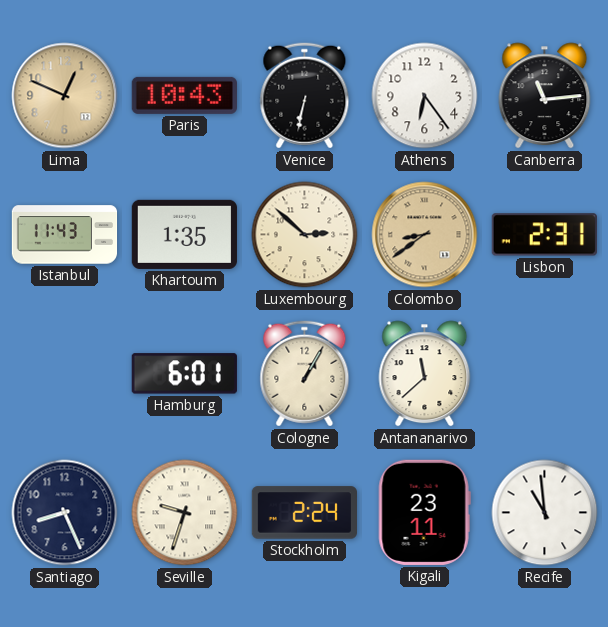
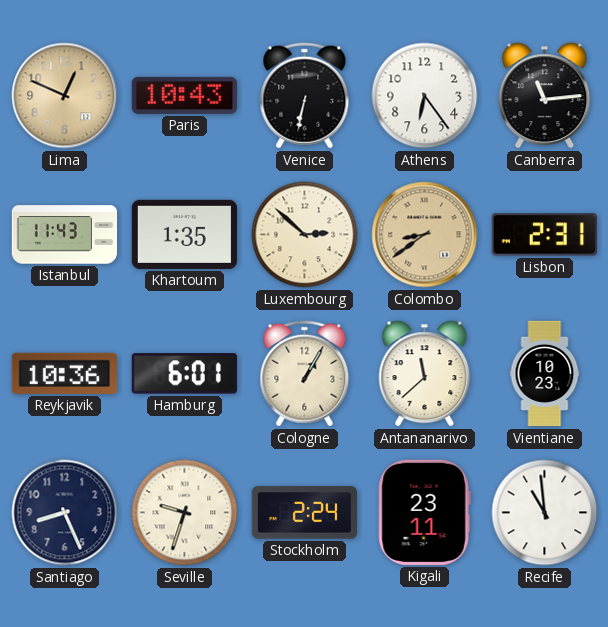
Reykjavik: none -> 10:36
Vientiane: none -> 10:23
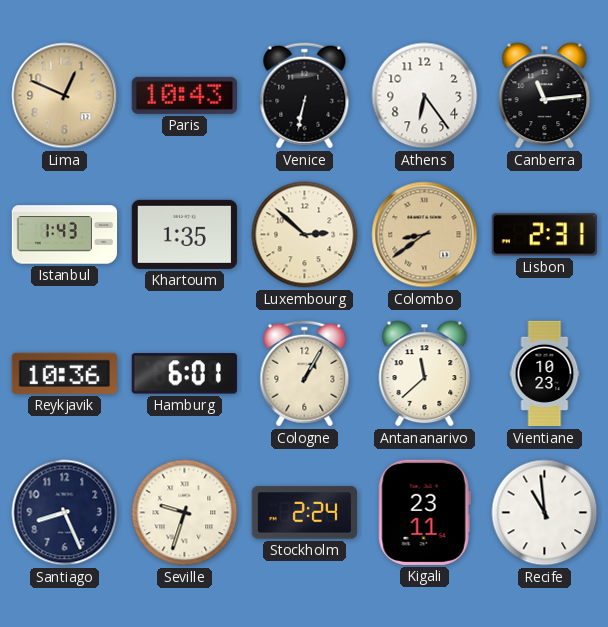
Istanbul: 11:43 -> 1:43
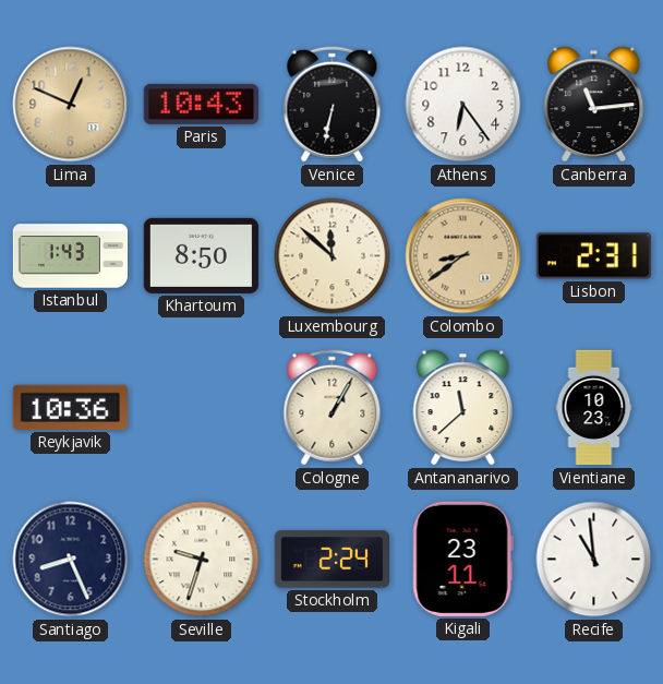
Khartoum: 1:35 -> 8:50
Luxembourg: 2:52 -> 11:52
Hamburg: 6:01 -> none
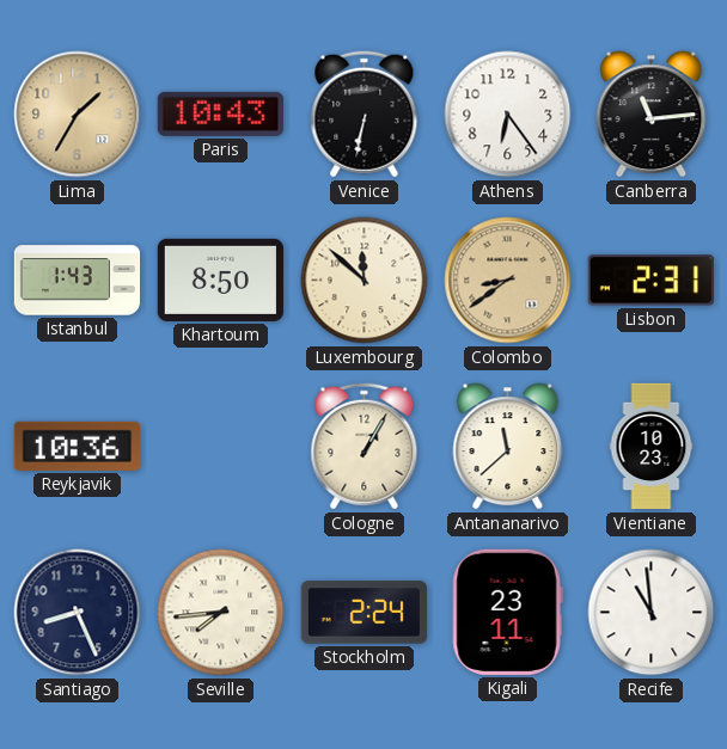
Lima: 12:49 -> 1:35
Seville: 9:33 -> 7:44
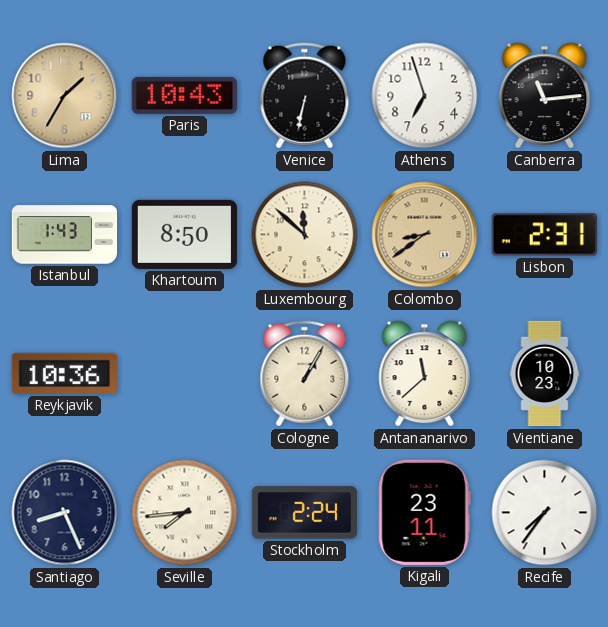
Athens: 6:24 -> 6:57
Recife: 10:59 -> 7:36
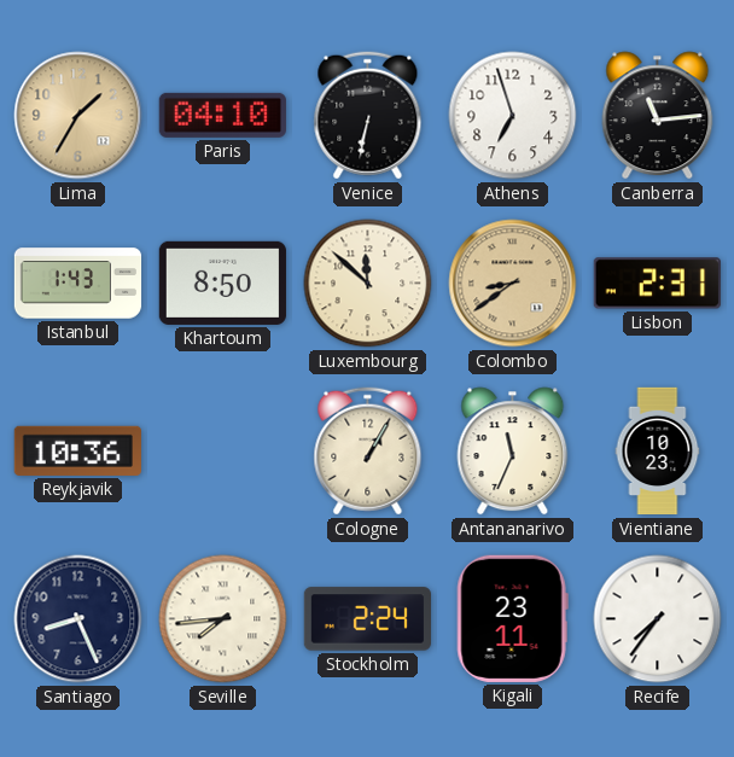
Paris: 10:43 -> 04:10
Antananarivo: 11:38 -> 11:34
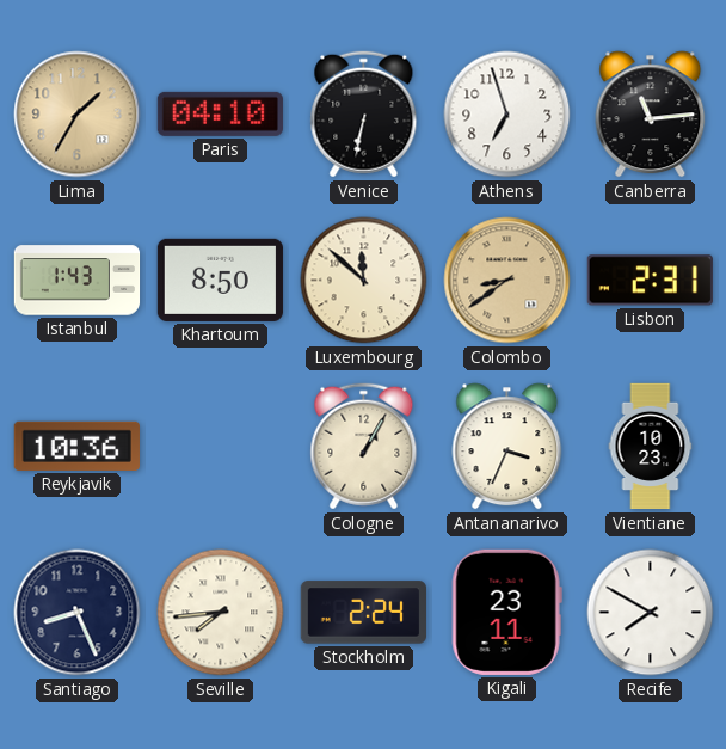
Antananarivo: 11:34 -> 3:34
Recife: 7:36 -> 7:50
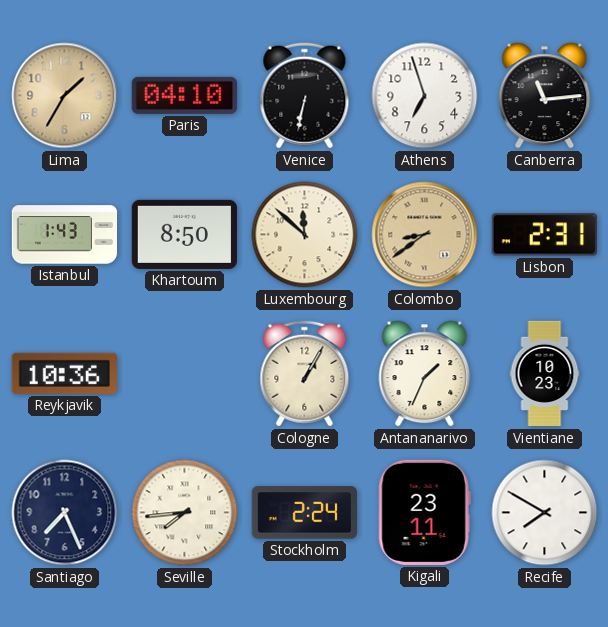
Antananarivo: 3:34 -> 1:34
Santiago: 8:26 -> 7:26
